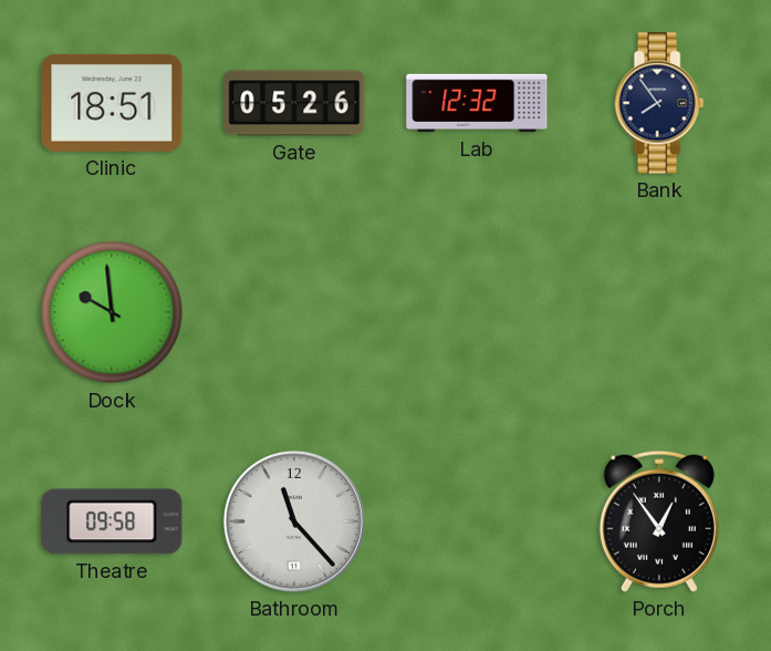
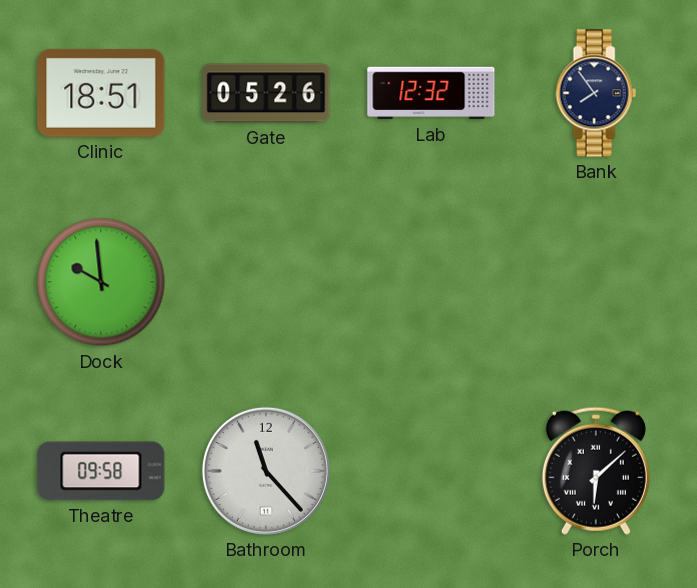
Porch: 12:54 -> 6:08
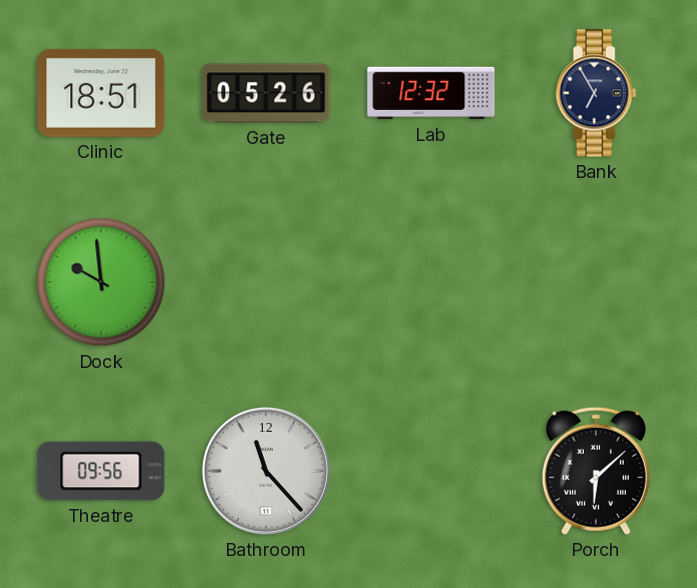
Bank: 7:54 -> 6:55
Theatre: 09:58 -> 09:56
